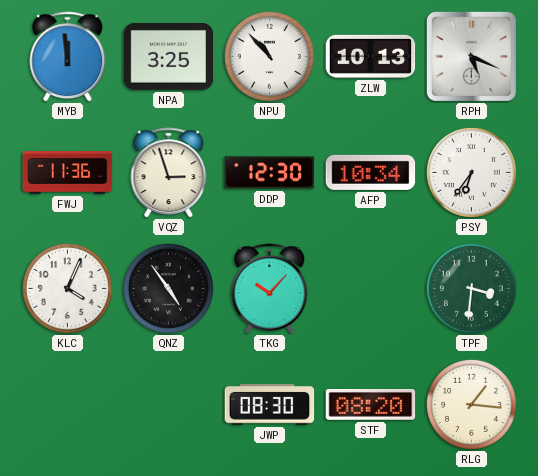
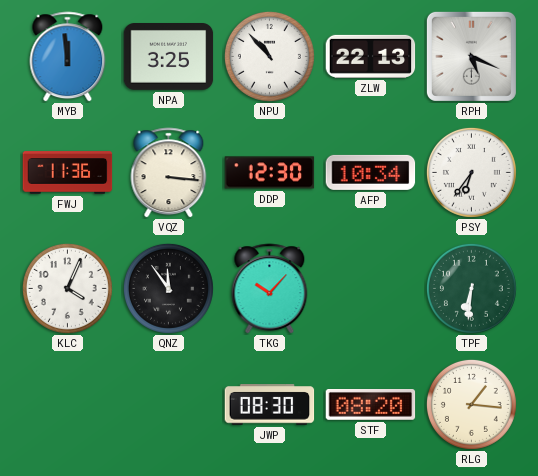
ZLW: 10:13 -> 22:13
VQZ: 2:57 -> 3:16
QNZ: 4:54 -> 11:54
TPF: 3:31 -> 6:31
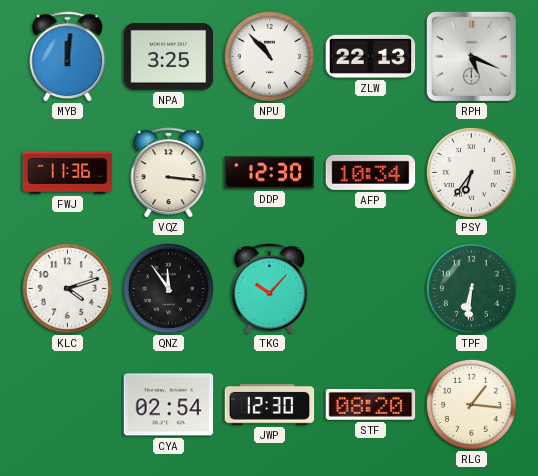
MYB: 11:59 -> 12:01
KLC: 4:04 -> 4:12
CYA: none -> 02:54
JWP: 08:30 -> 12:30
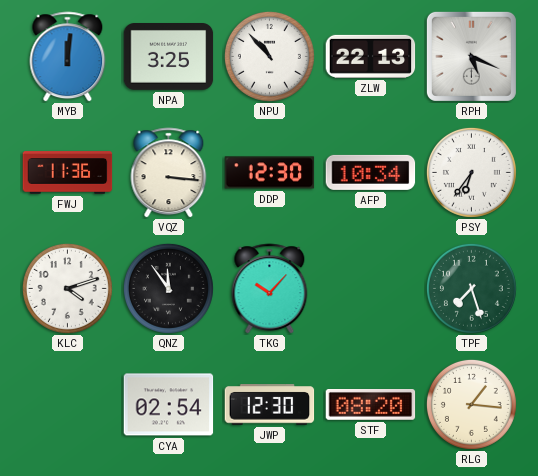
TPF: 6:31 -> 7:27
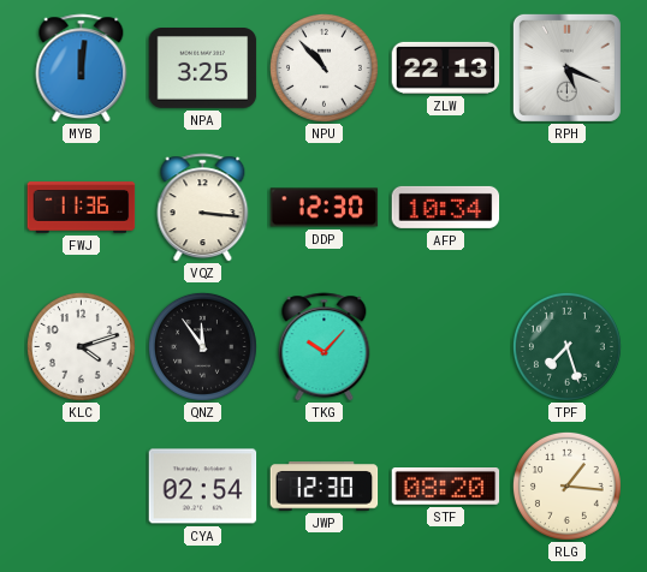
PSY: 6:36 -> none
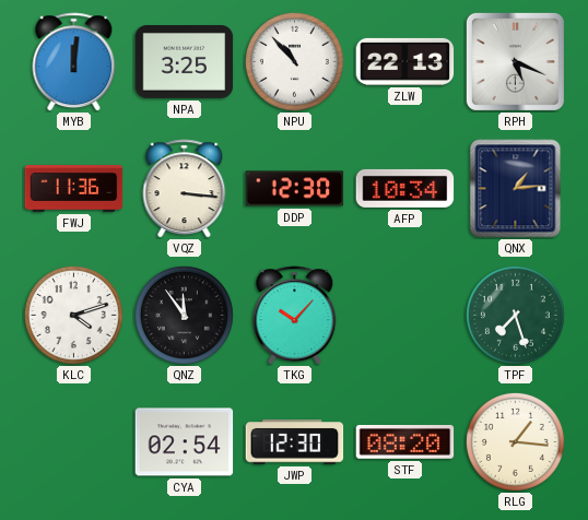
QNX: none -> 1:14
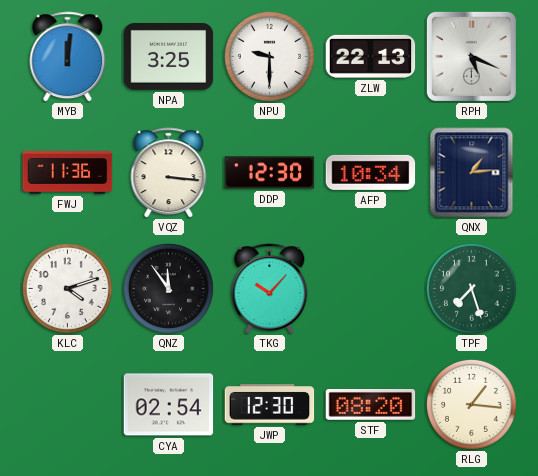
NPU: 10:53 -> 9:30
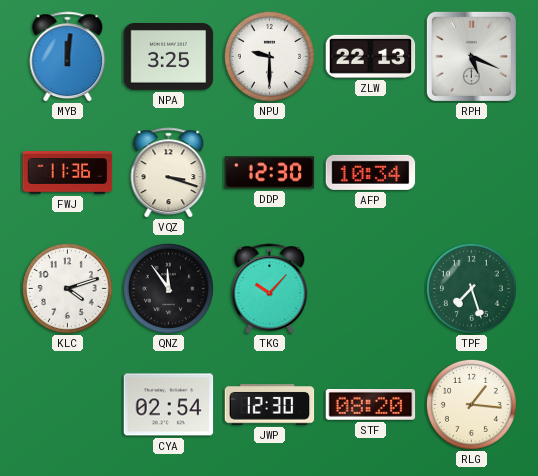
VQZ: 3:16 -> 3:18
QNX: 1:14 -> none
